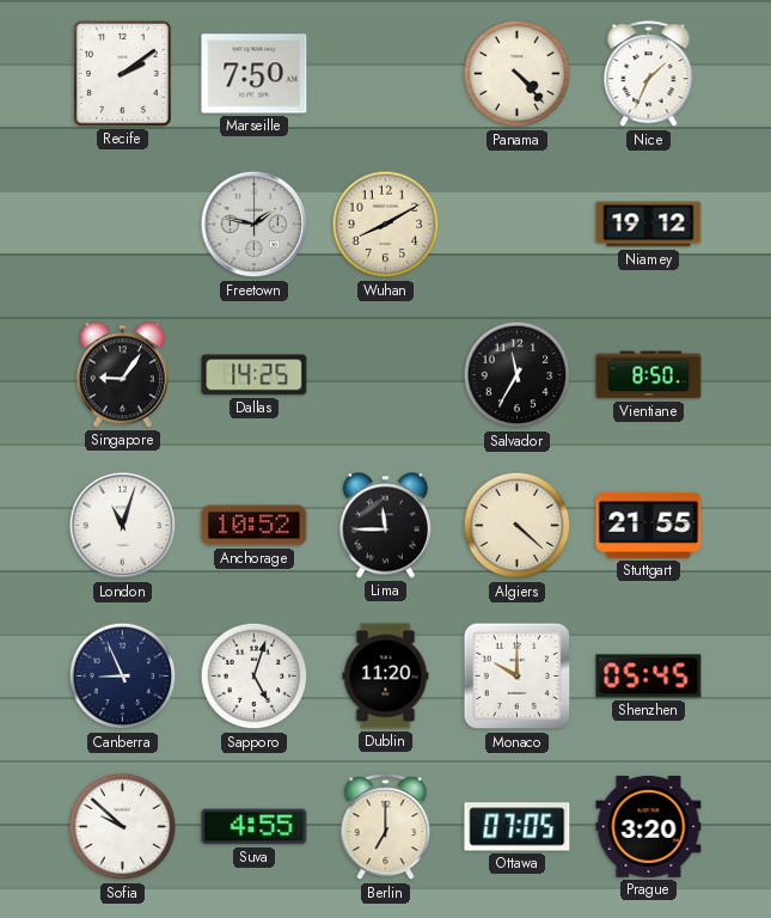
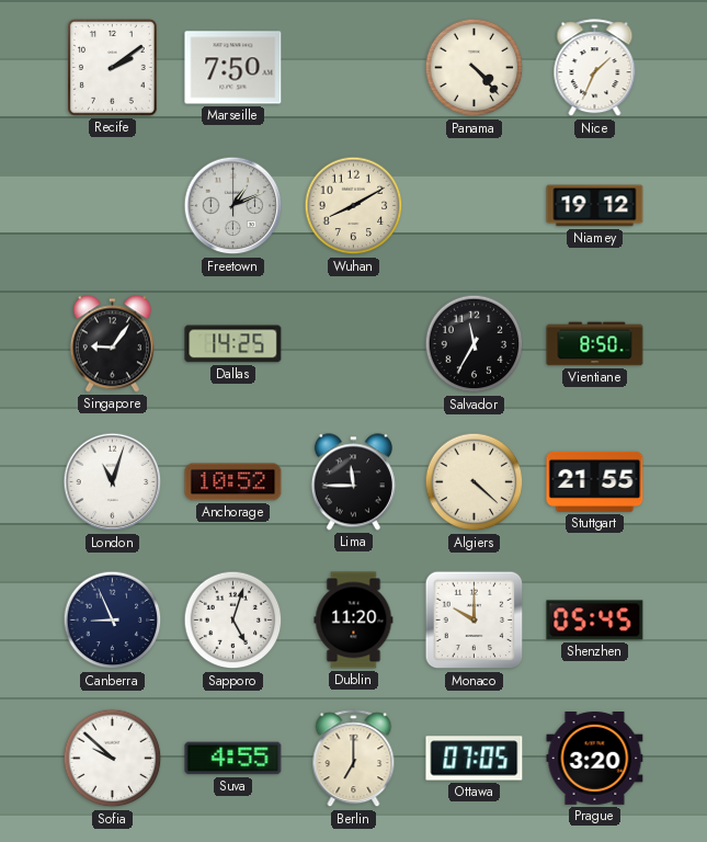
Freetown: 1:47 -> 1:11
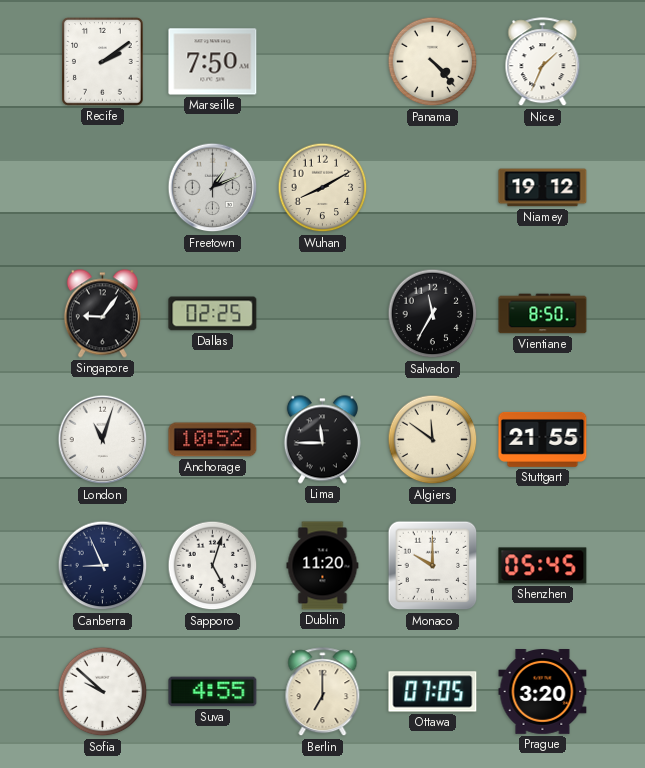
Dallas: 14:25 -> 02:25
Algiers: 4:22 -> 11:51
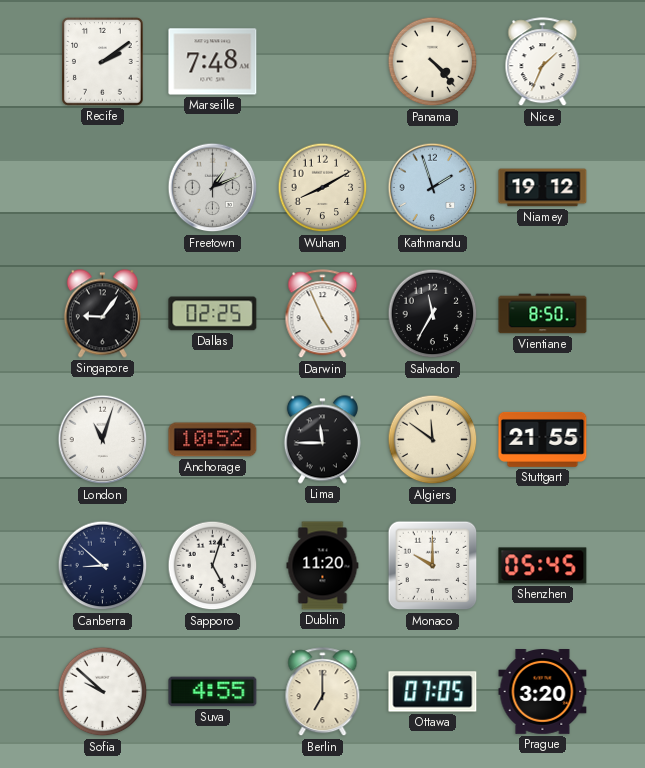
Marseille: 7:50 -> 7:48
Kathmandu: none -> 1:57
Darwin: none -> 4:56
Canberra: 8:56 -> 8:52
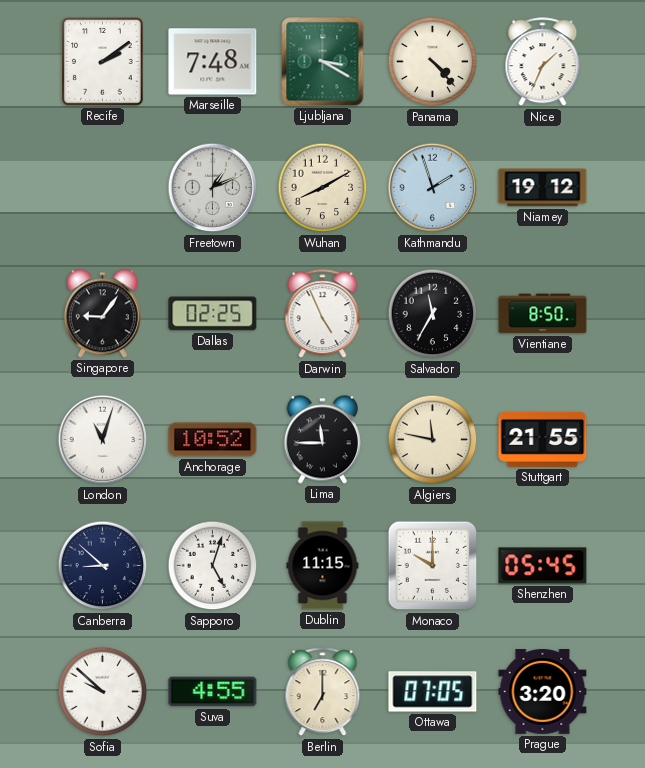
Ljubljana: none -> 3:20
Algiers: 11:51 -> 11:47
Dublin: 11:20 -> 11:15
